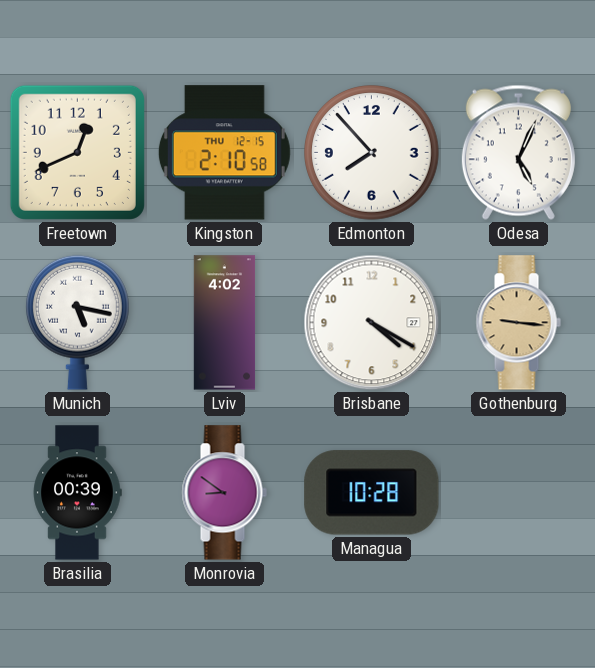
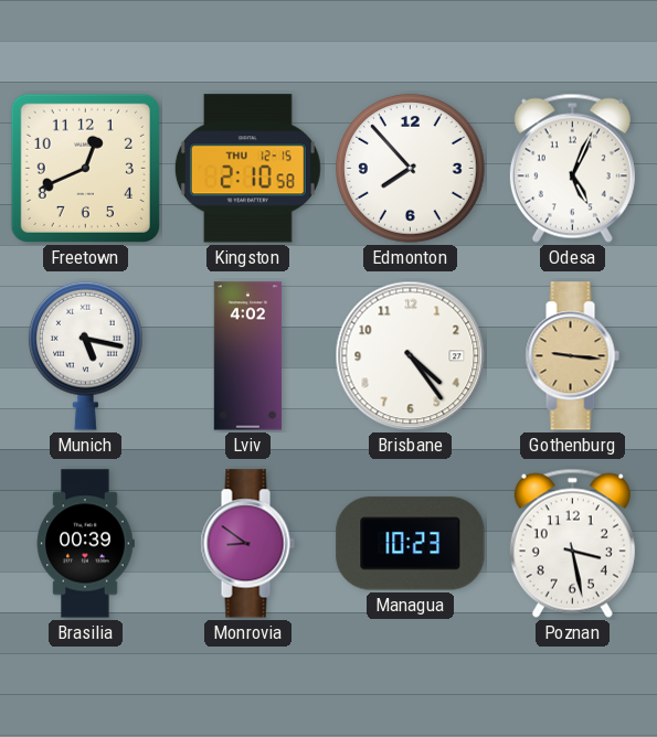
Brisbane: 4:20 -> 4:24
Managua: 10:28 -> 10:23
Poznan: none -> 3:28
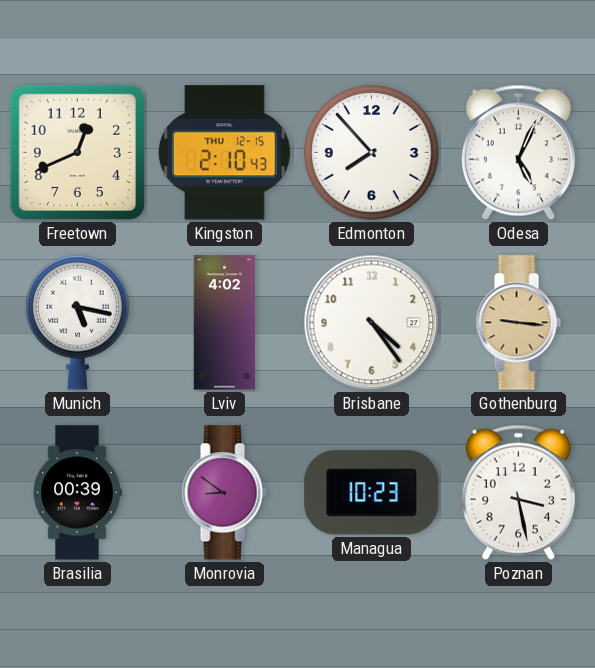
Kingston: 2:10:58 -> 2:10:43
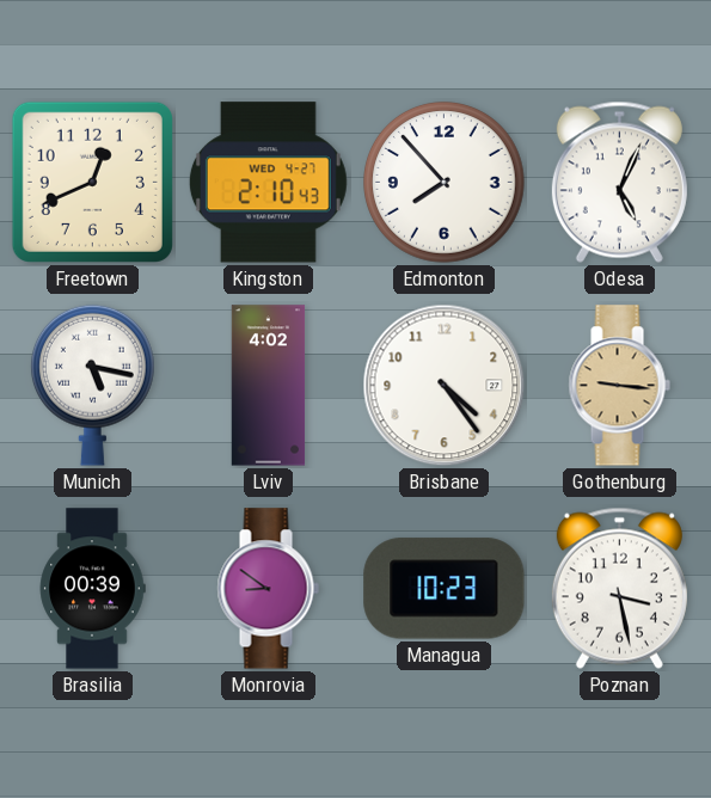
Kingston date: THU 12-15 -> WED 4-27
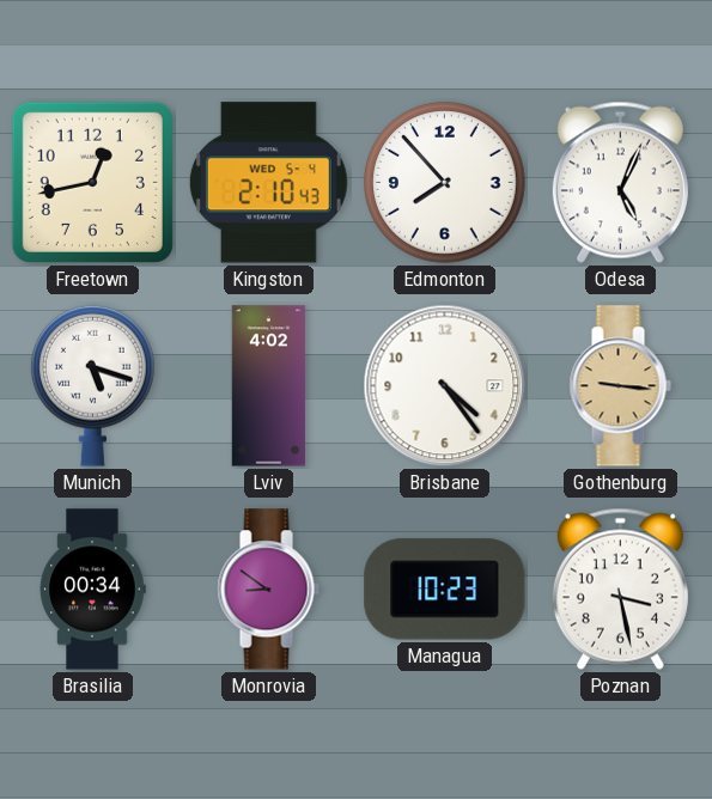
Freetown: 12:41 -> 12:43
Kingston date: WED 4-27 -> WED 5-4
Munich: 5:17 -> 5:18
Brasilia: 00:39 -> 00:34
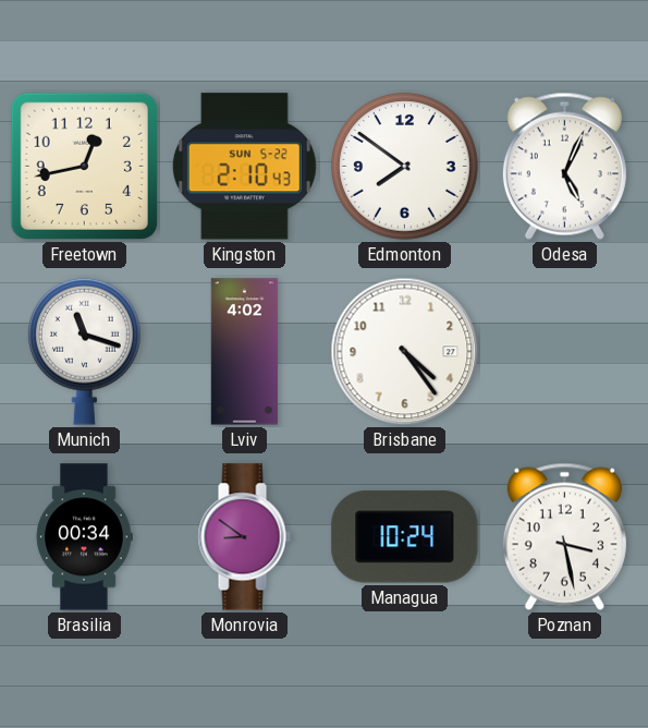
Kingston date: WED 5-4 -> SUN 5-22
Edmonton: 7:53 -> 7:51
Munich: 5:18 -> 11:18
Gothenburg: 9:16 -> none
Managua: 10:23 -> 10:24
